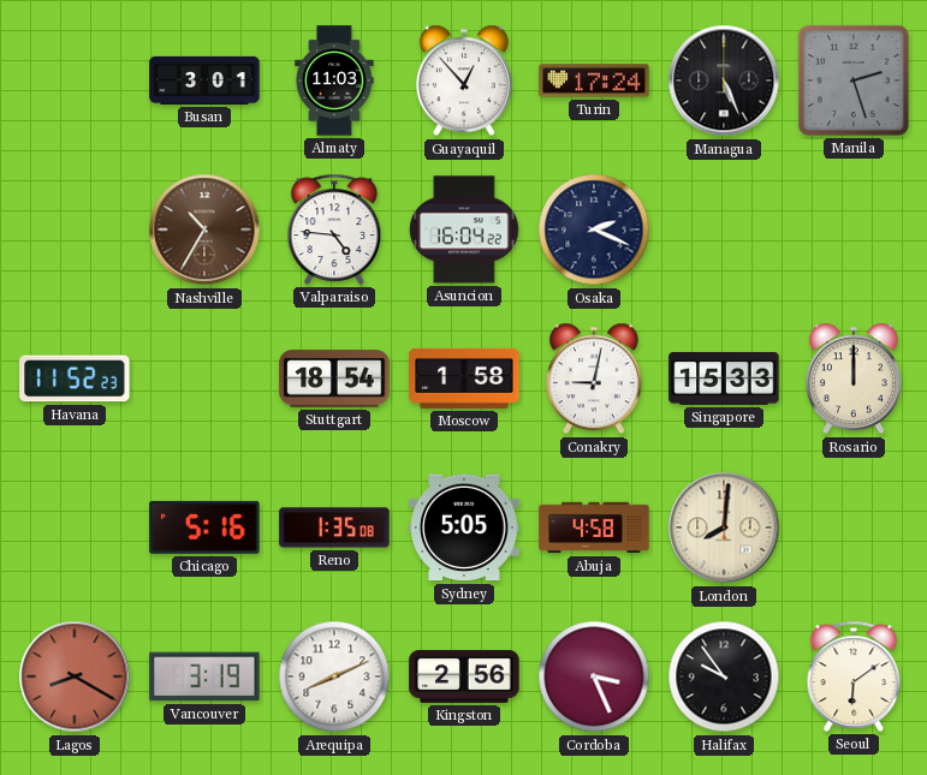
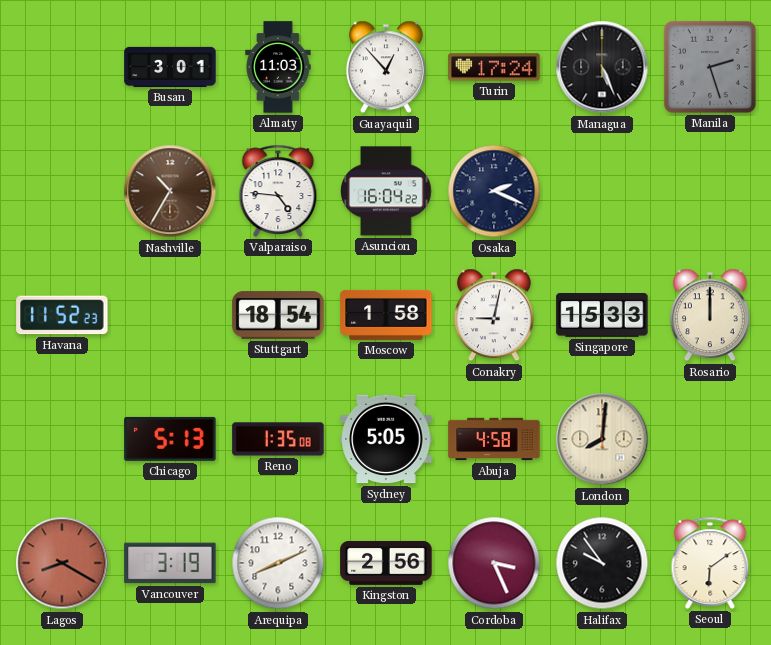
Chicago: 5:16 -> 5:13
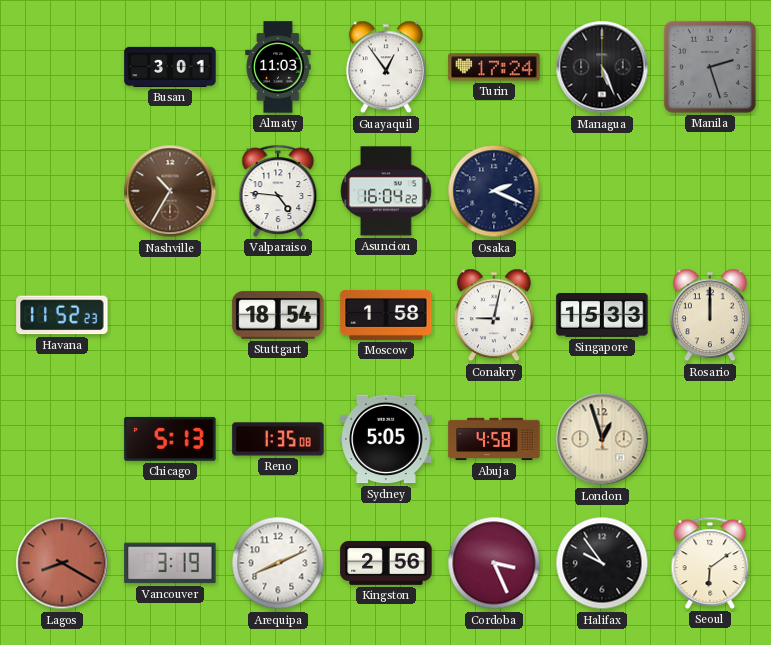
Guayaquil: 12:53 -> 12:54
London: 8:01 -> 12:57
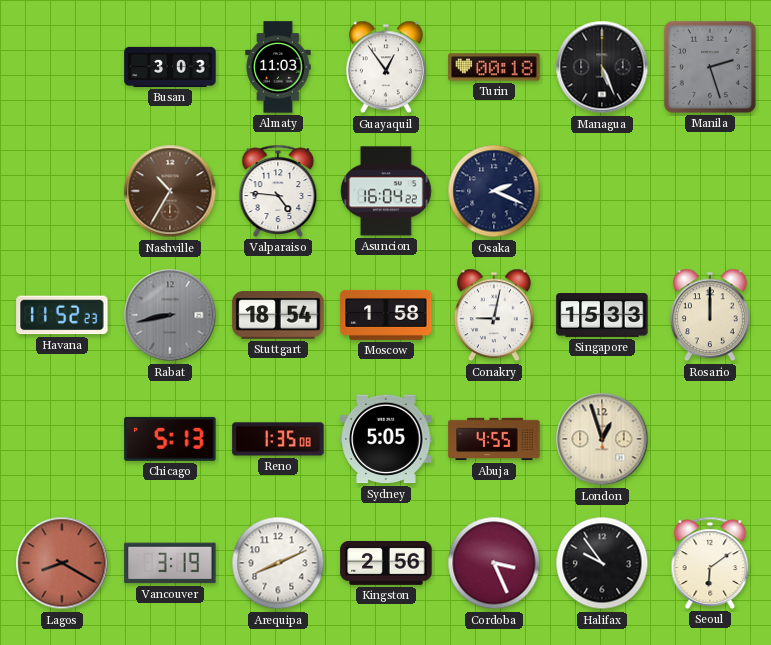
Busan: 3:01 -> 3:03
Turin: 17:24 -> 00:18
Rabat: none -> 8:43
Abuja: 4:58 -> 4:55
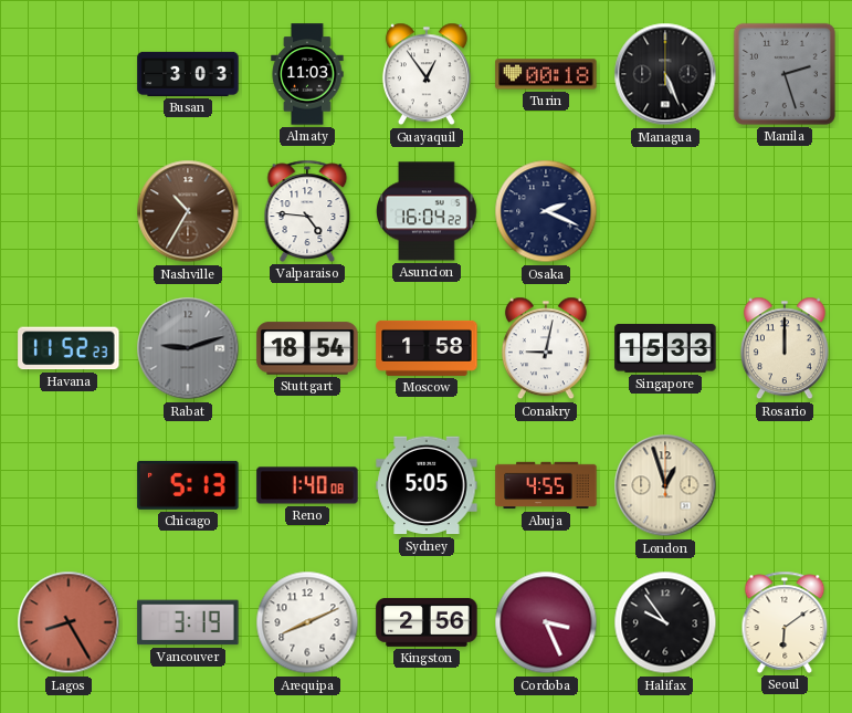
Rabat: 8:43 -> 9:12
Reno: 1:35 -> 1:40
Lagos: 8:20 -> 8:25
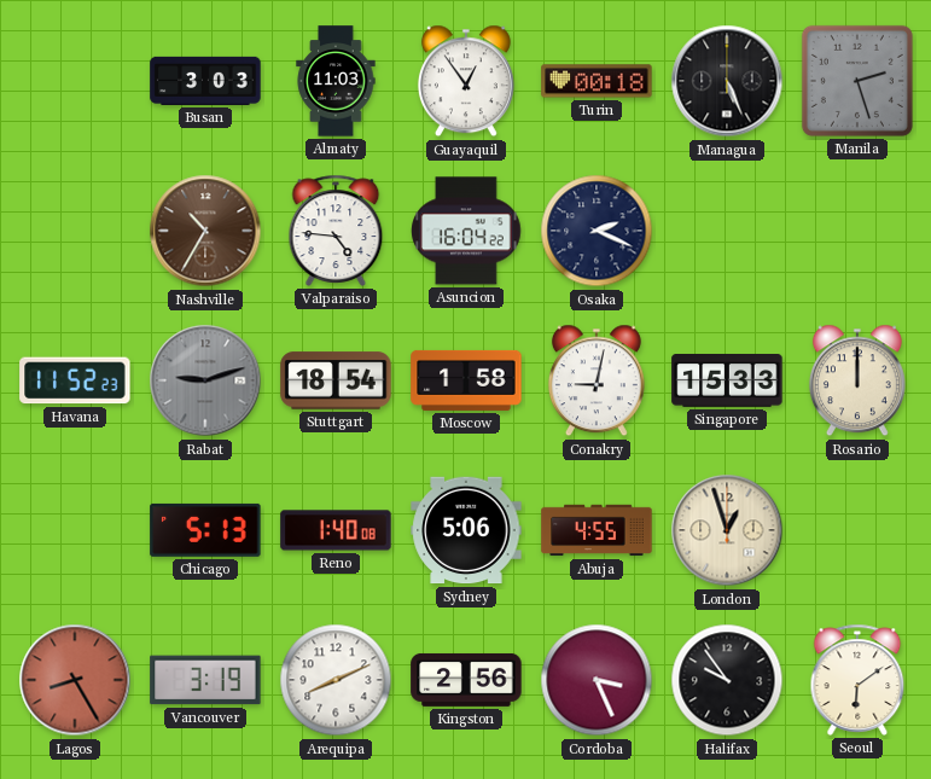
Sydney: 5:05 -> 5:06
